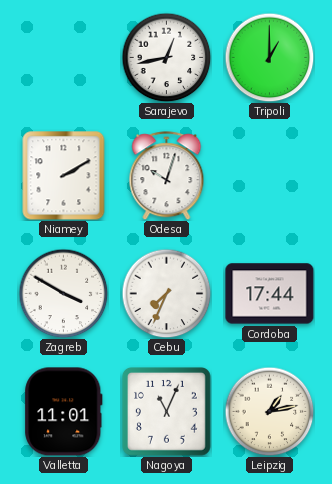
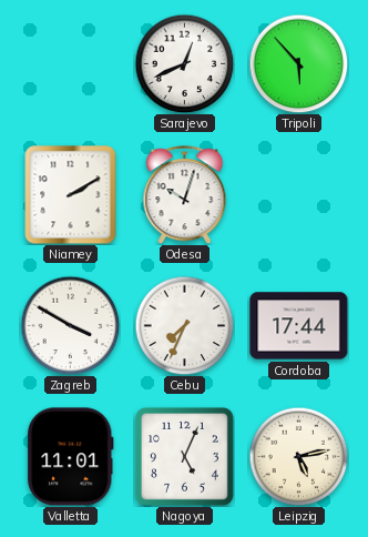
Sarajevo: 12:43 -> 12:41
Tripoli: 1:00 -> 5:53
Nagoya: 11:04 -> 5:04
Leipzig: 1:13 -> 5:13
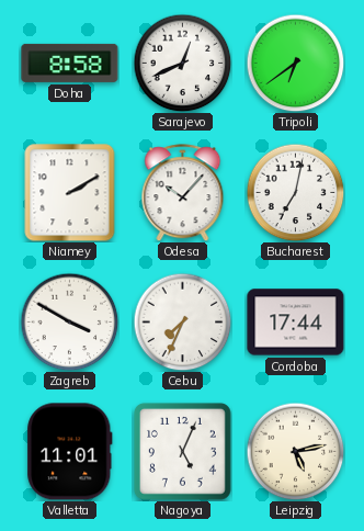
Doha: none -> 8:58
Tripoli: 5:53 -> 6:39
Odesa: 10:03 -> 10:07
Bucharest: none -> 7:02
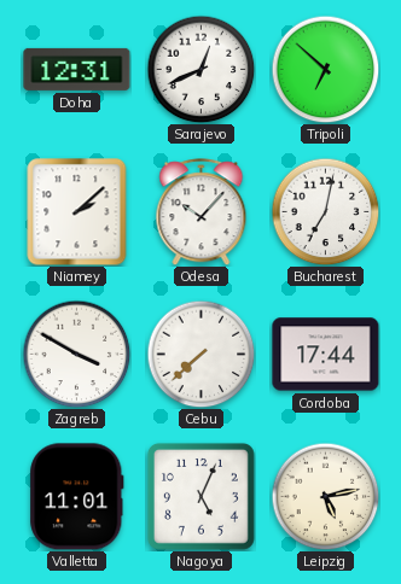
Doha: 8:58 -> 12:31
Tripoli: 6:39 -> 6:52
Niamey: 2:10 -> 2:08
Cebu: 7:34 -> 7:38
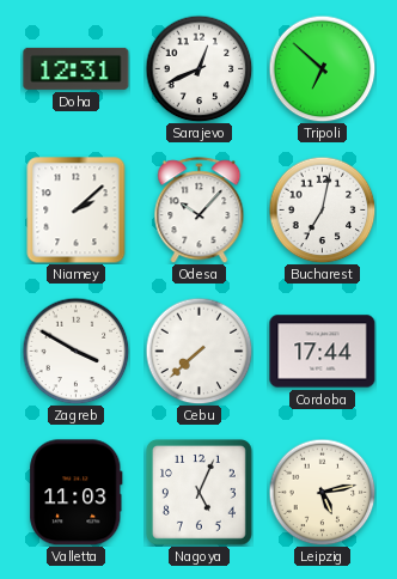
Valletta: 11:01 -> 11:03
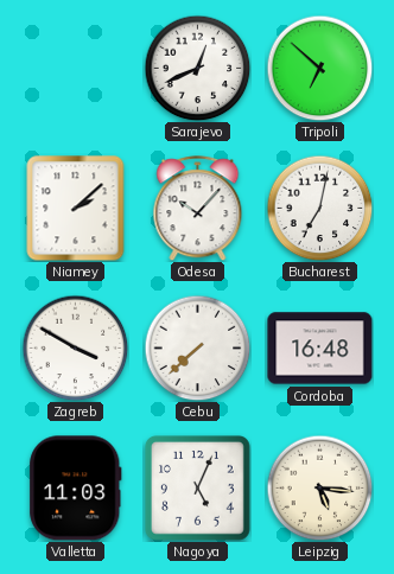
Doha: 12:31 -> none
Cordoba: 17:44 -> 16:48
Leipzig: 5:13 -> 5:16
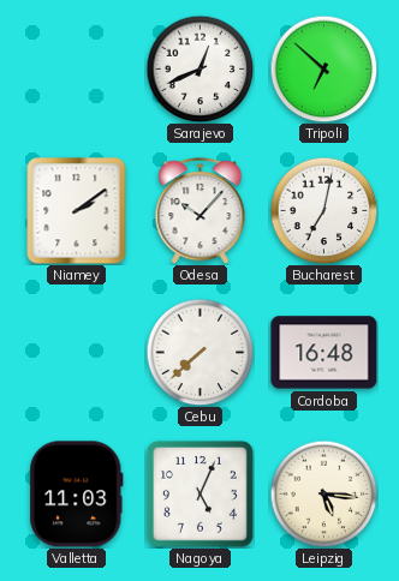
Niamey: 2:08 -> 2:09
Zagreb: 3:50 -> none
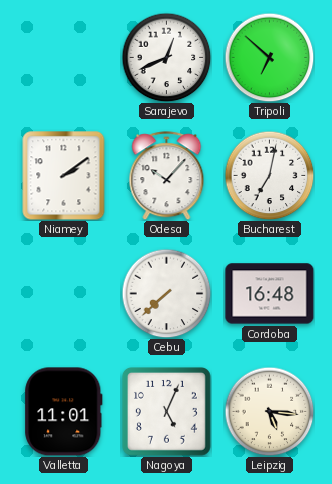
Valletta: 11:03 -> 11:01
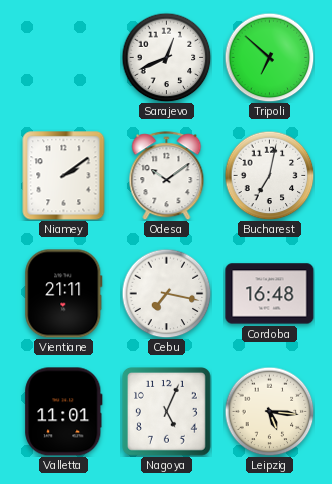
Odesa: 10:07 -> 10:09
Vientiane: none -> 21:11
Cebu: 7:38 -> 7:17
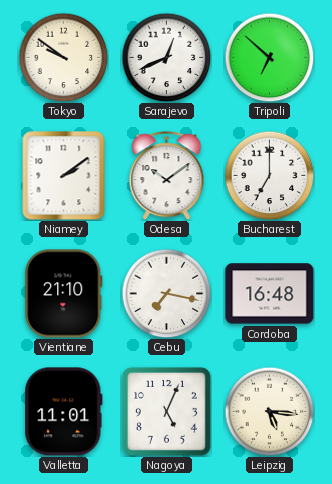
Tokyo: none -> 9:51
Bucharest: 7:02 -> 7:00
Vientiane: 21:11 -> 21:10
